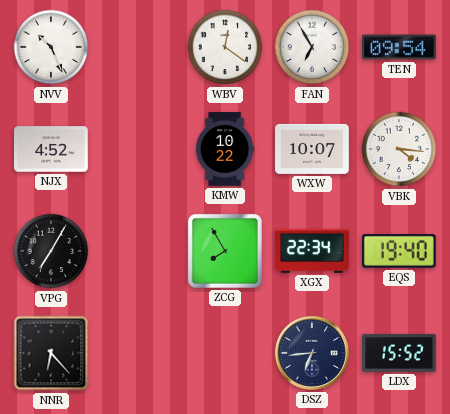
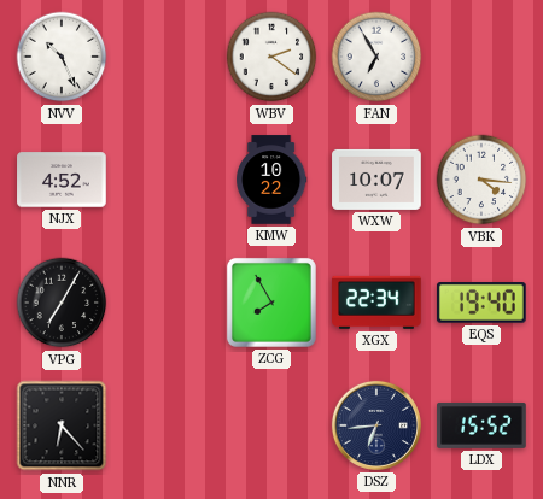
WBV: 12:21 -> 2:21
TEN: 09:54 -> none
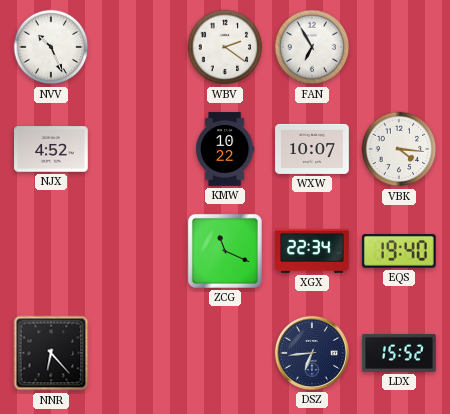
VPG: 7:05 -> none
ZCG: 7:55 -> 11:19
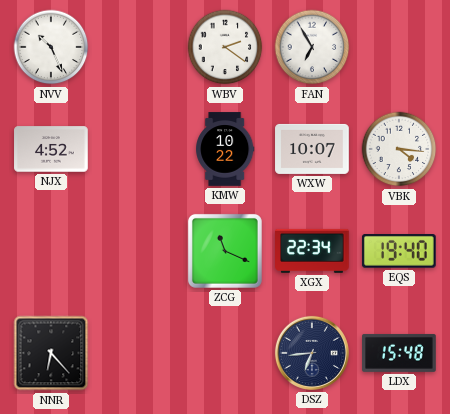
LDX: 15:52 -> 15:48
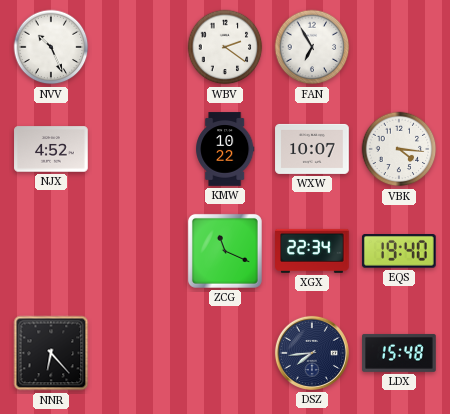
DSZ: 6:44 -> 7:44
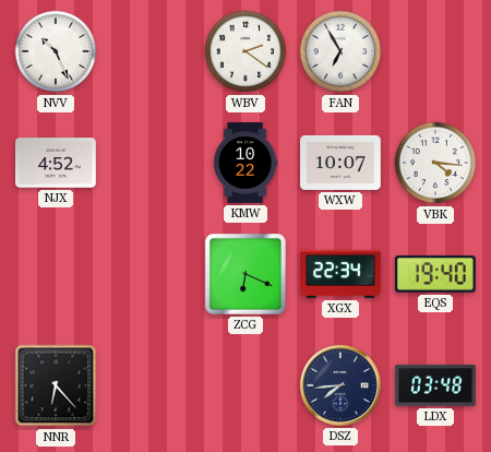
ZCG: 11:19 -> 6:19
LDX: 15:48 -> 03:48
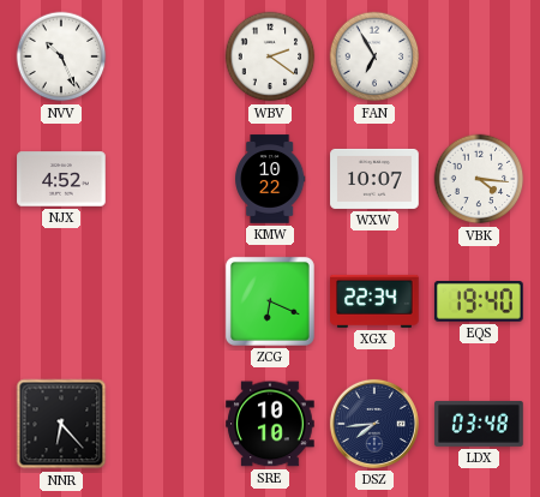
SRE: none -> 10:10
